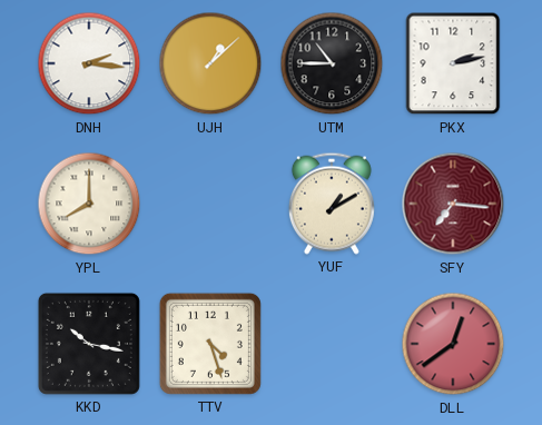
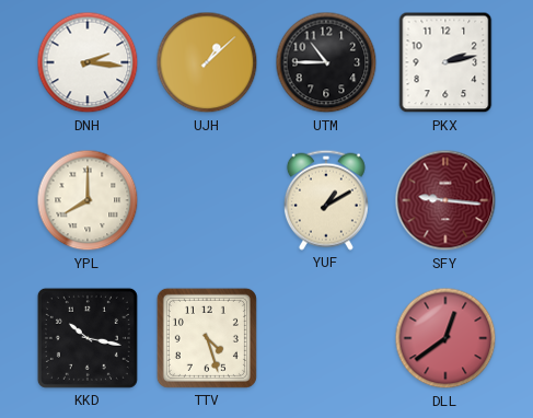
SFY: 7:16 -> 9:16
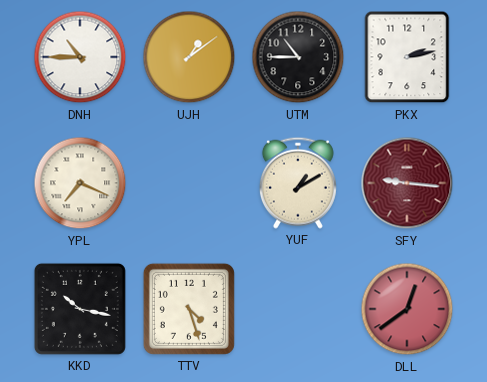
DNH: 2:16 -> 10:45
UJH: 1:08 -> 1:09
YPL: 8:00 -> 7:19
